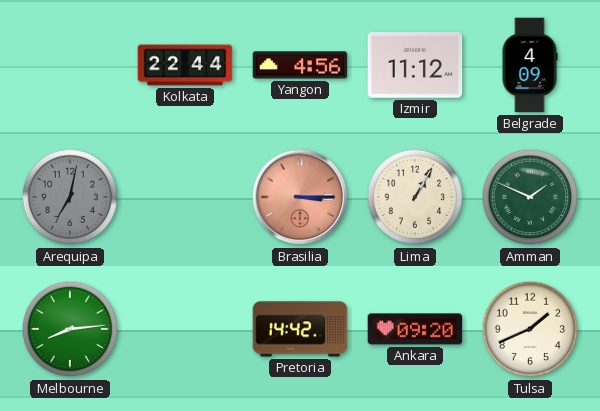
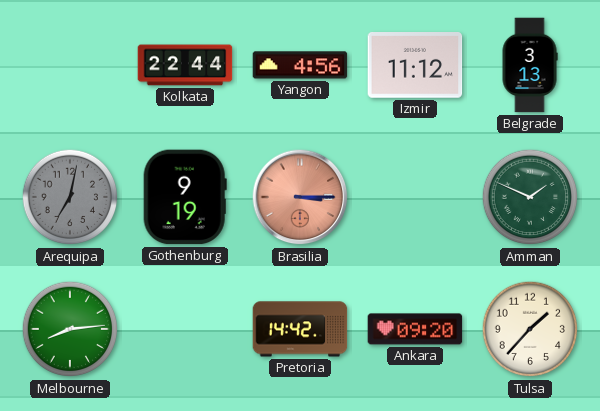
Belgrade: 4:09 -> 3:13
Gothenburg: none -> 9:19
Lima: 1:05 -> none
Tulsa: 1:41 -> 1:37
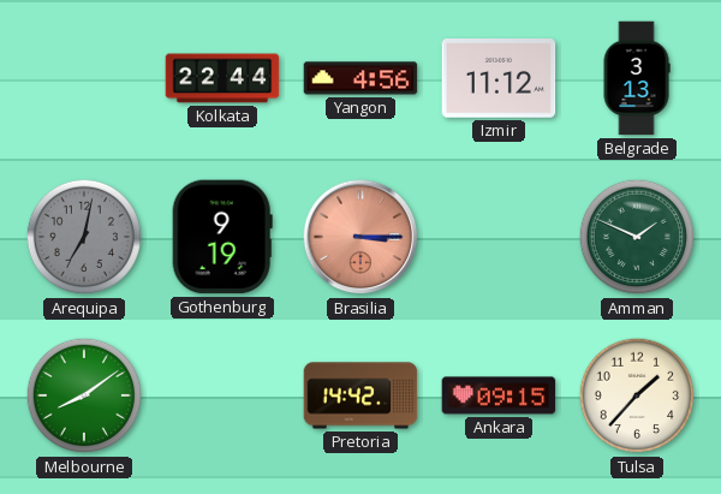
Melbourne: 8:14 -> 8:09
Ankara: 09:20 -> 09:15
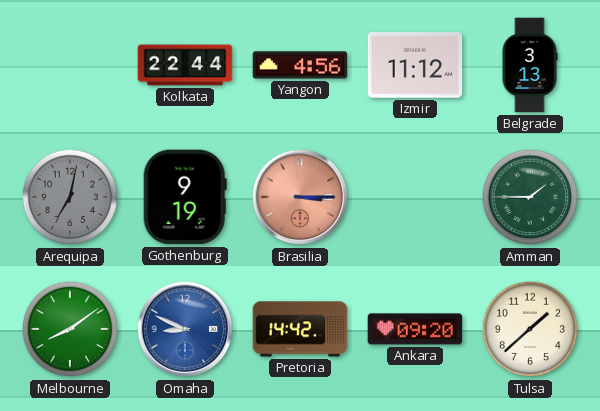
Amman: 1:49 -> 1:45
Omaha: none -> 8:49
Ankara: 09:15 -> 09:20
Tulsa: 1:37 -> 1:38
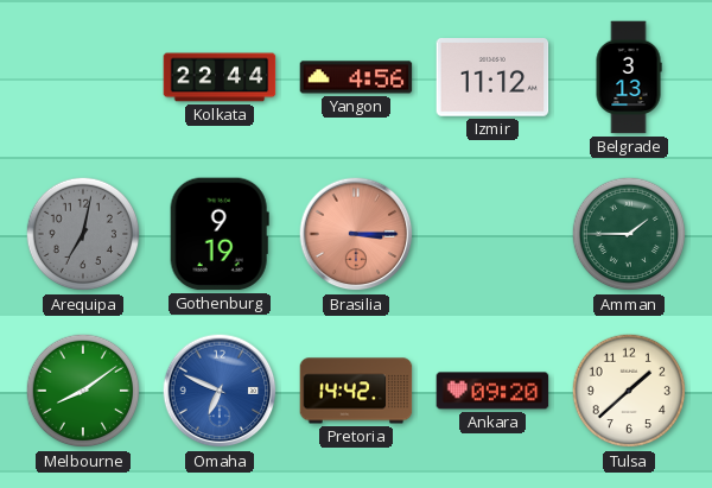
Omaha: 8:49 -> 6:49
